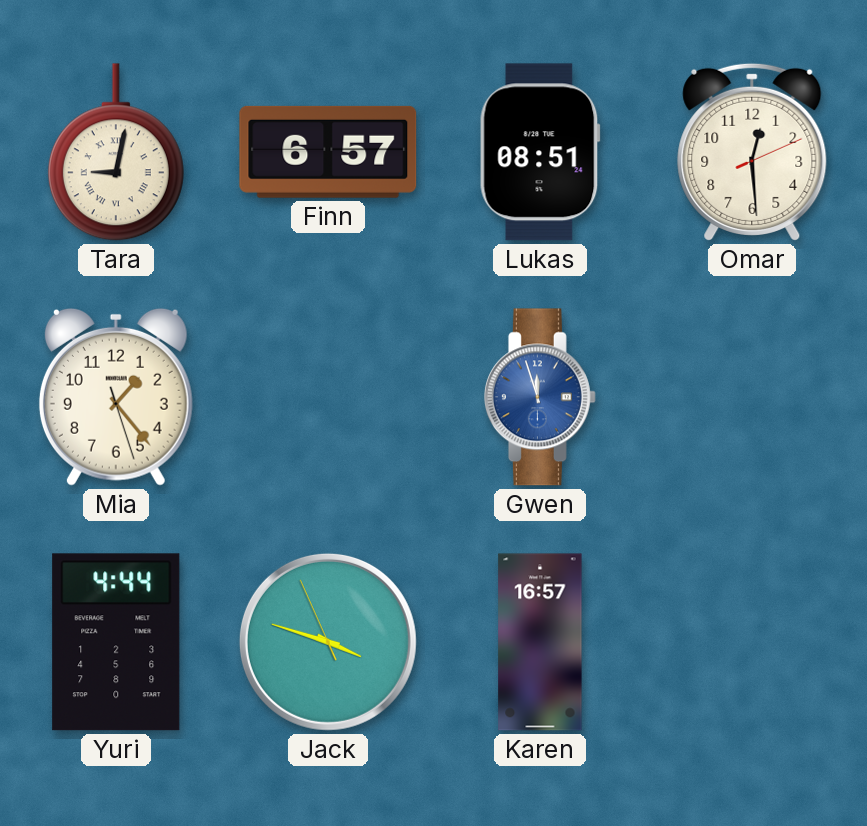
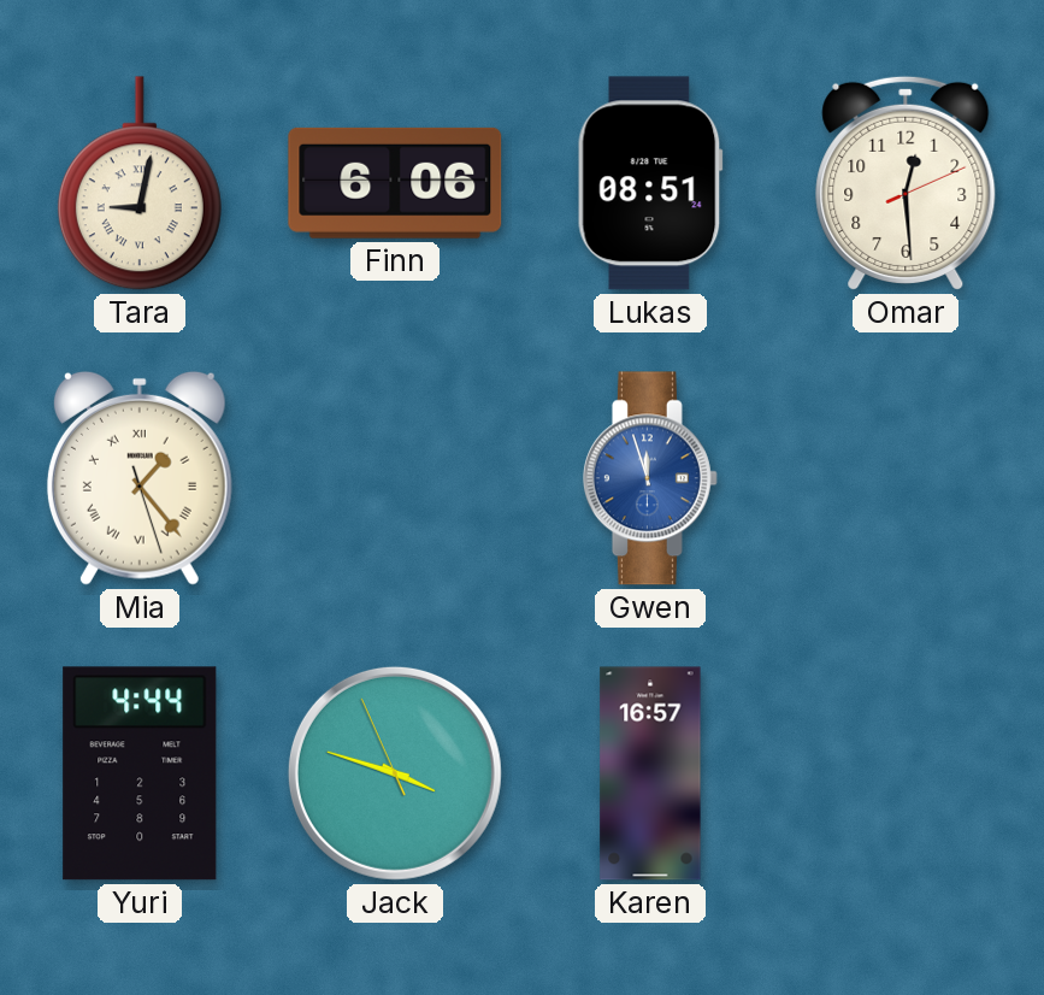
Finn: 6:57 -> 6:06
Mia numerals: Arabic -> Roman
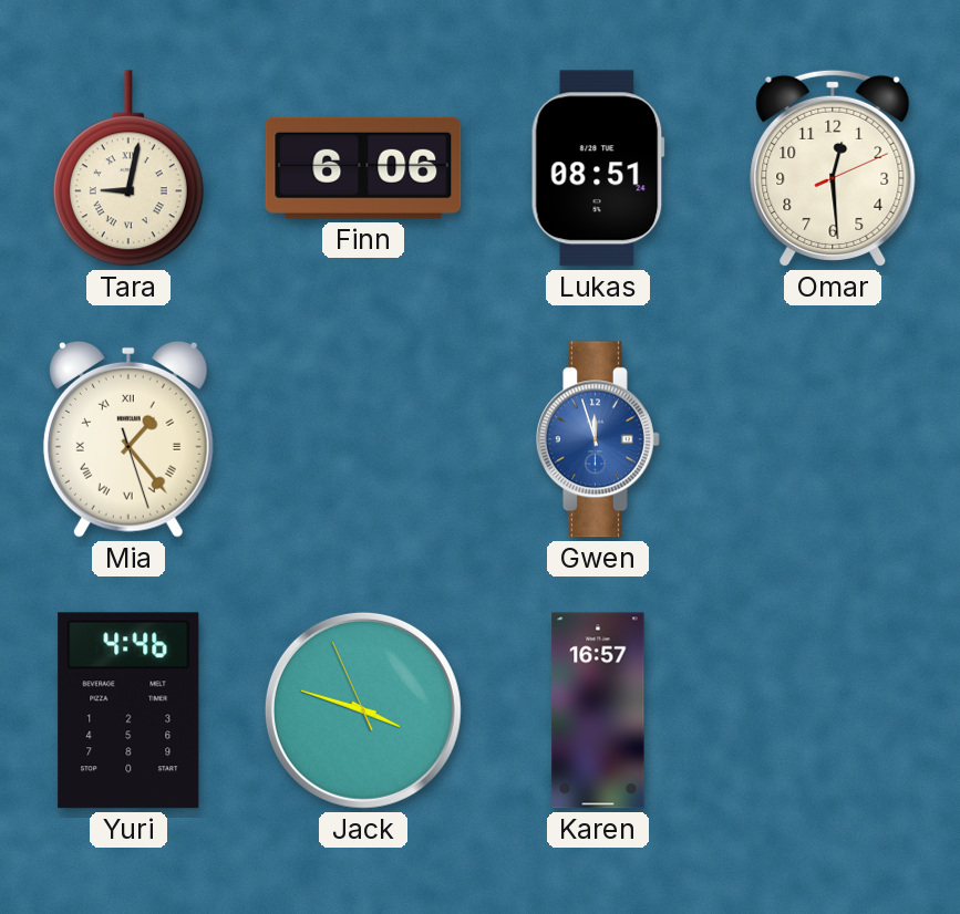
Yuri: 4:44 -> 4:46
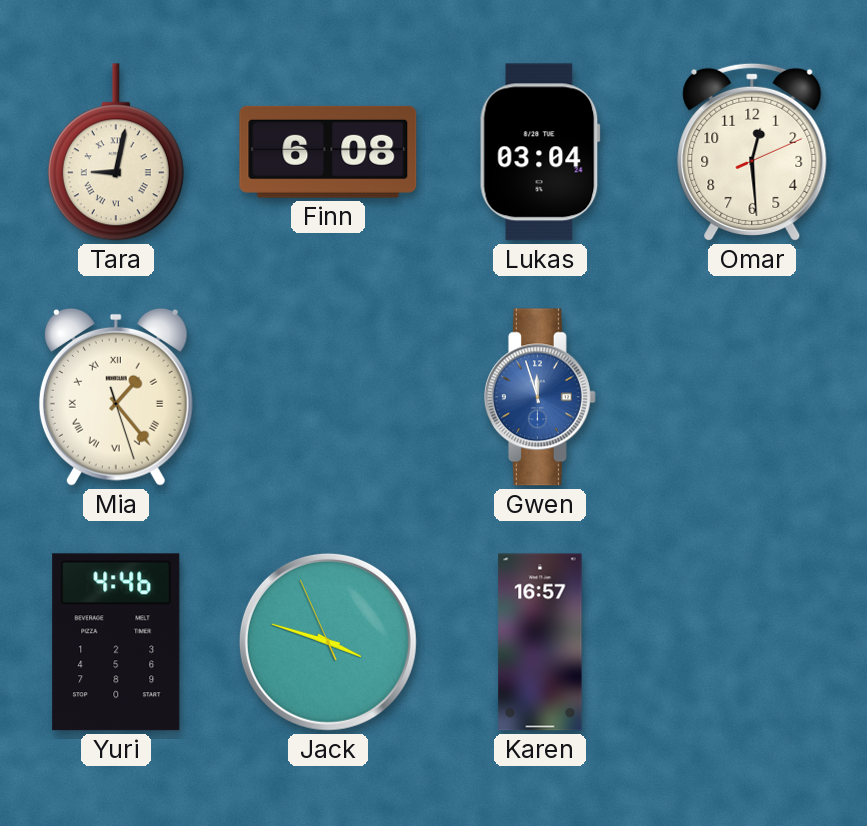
Finn: 6:06 -> 6:08
Lukas: 08:51 -> 03:04
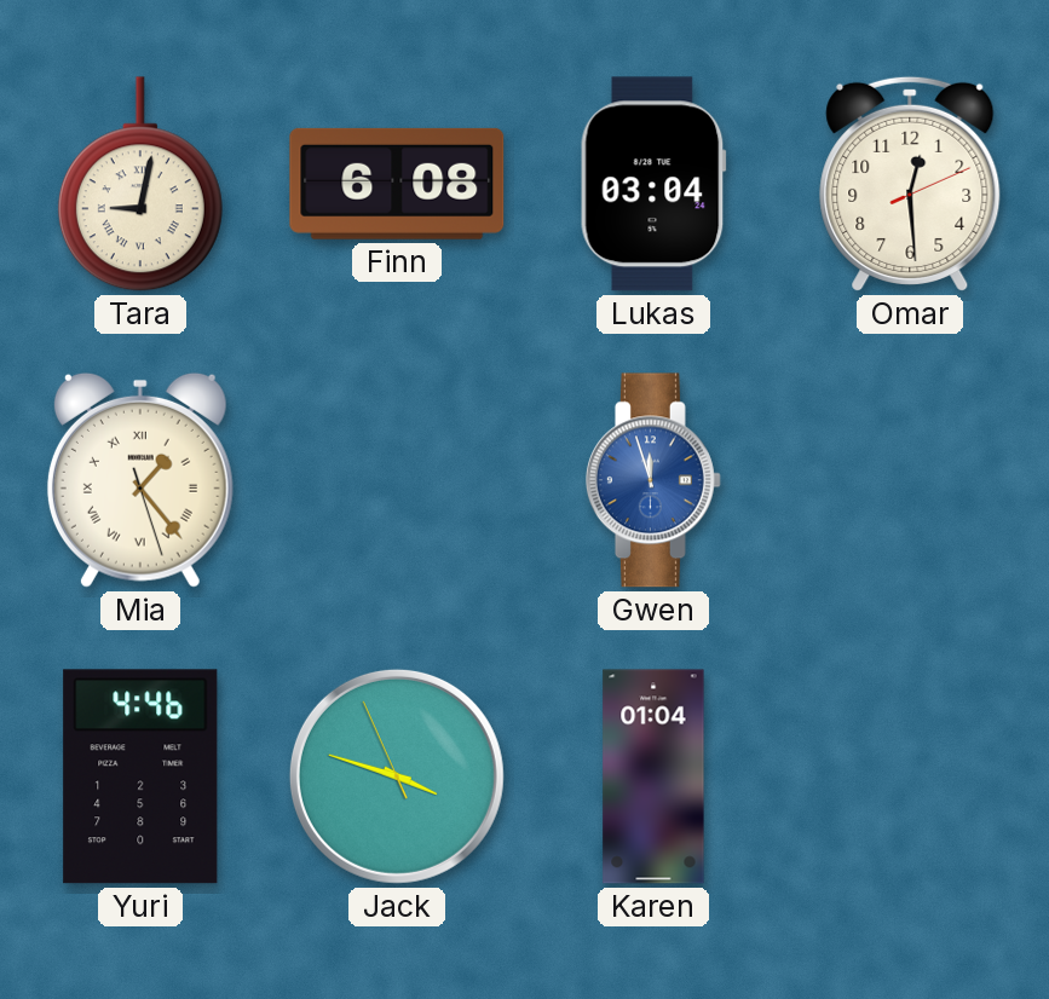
Karen: 16:57 -> 01:04
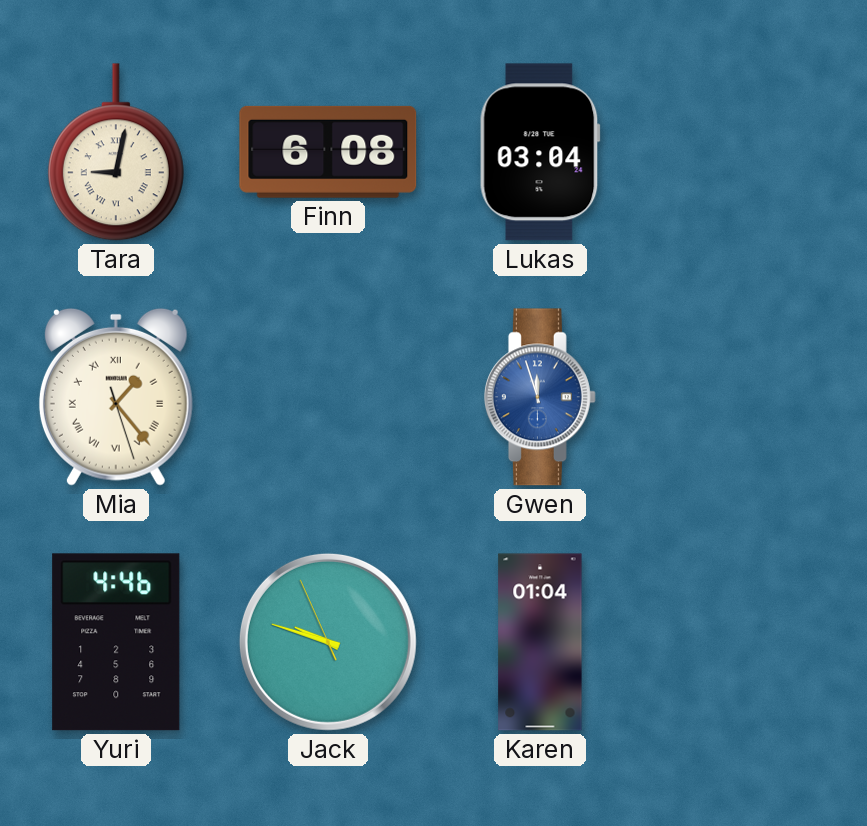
Omar: 12:29 -> none
Jack: 3:47 -> 9:47
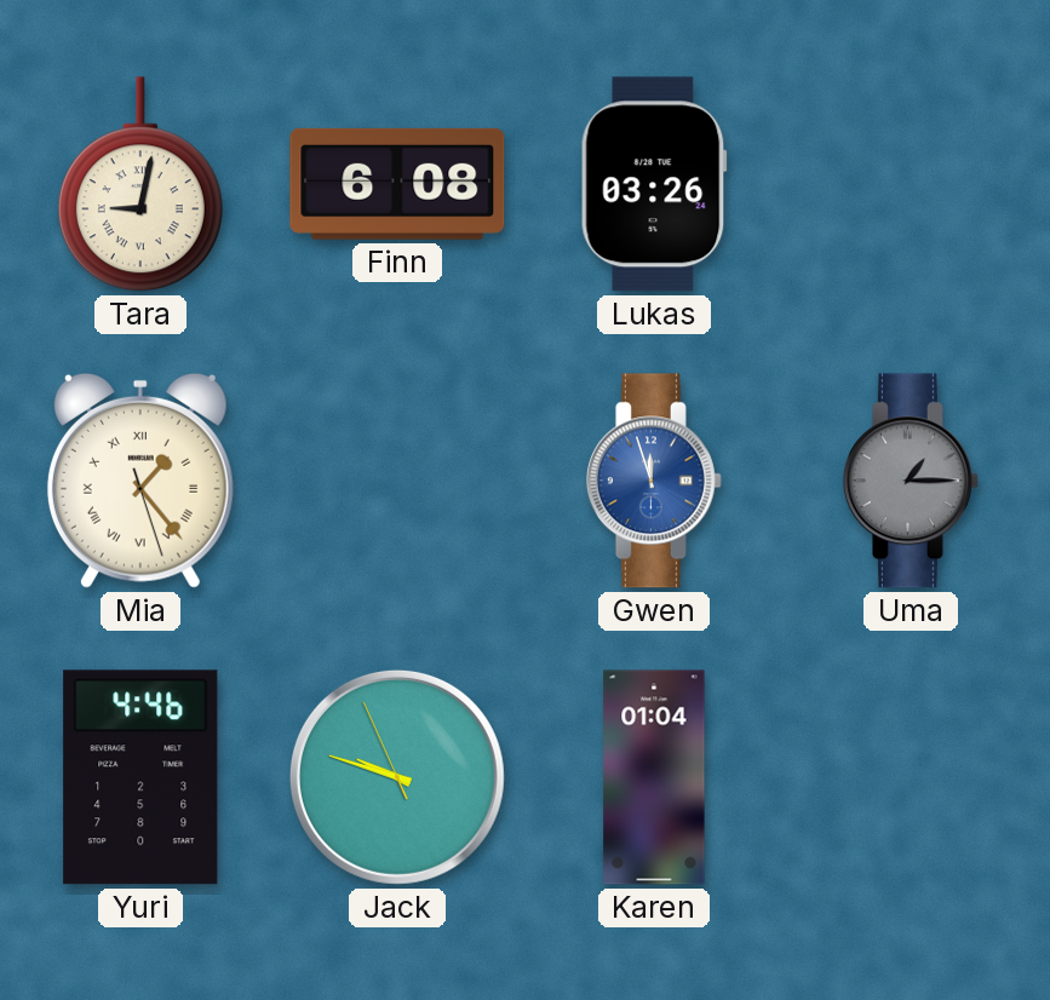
Lukas: 03:04 -> 03:26
Uma: none -> 1:15
